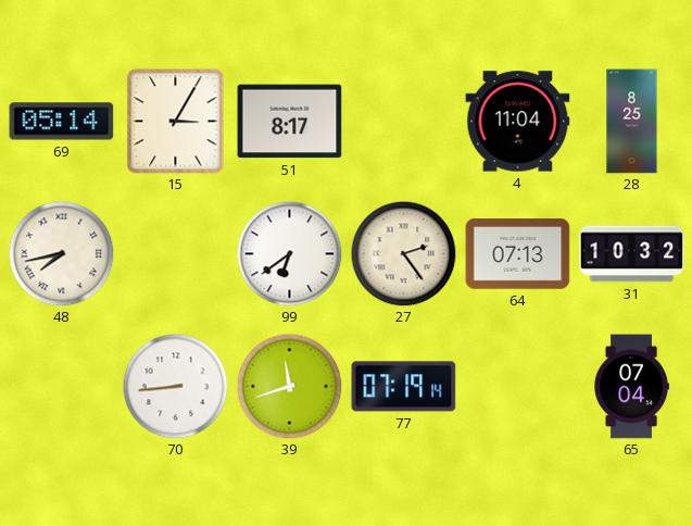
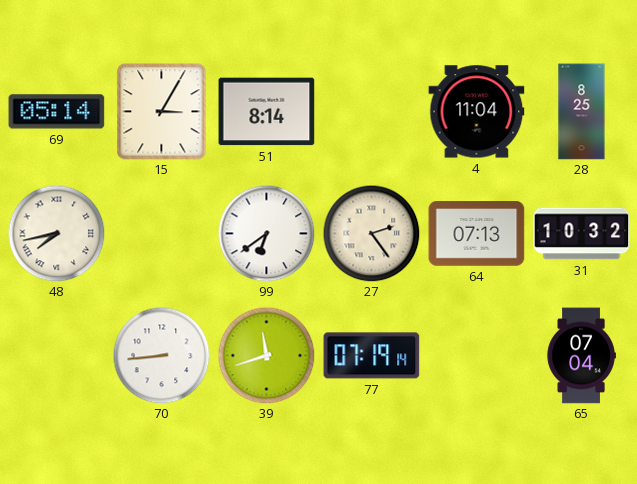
51: 8:17 -> 8:14
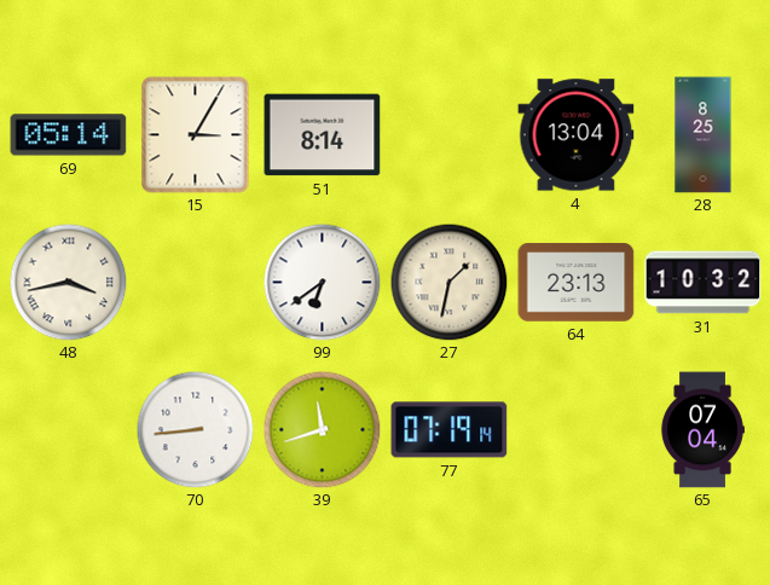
4: 11:04 -> 13:04
48: 7:43 -> 3:43
27: 2:24 -> 1:32
64: 07:13 -> 23:13
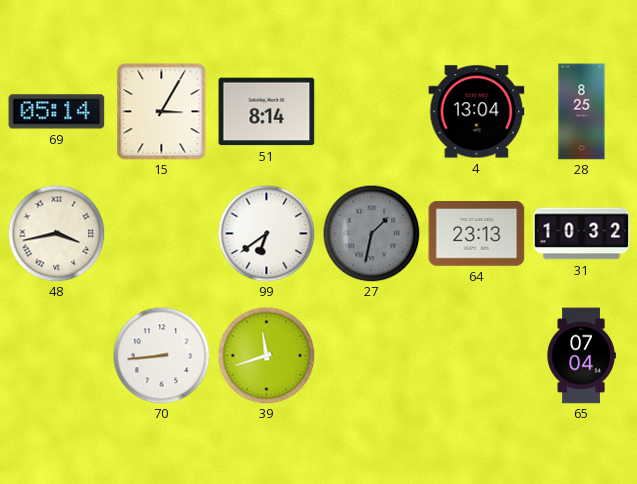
27 dial: cream -> grey
77: 07:19 -> none
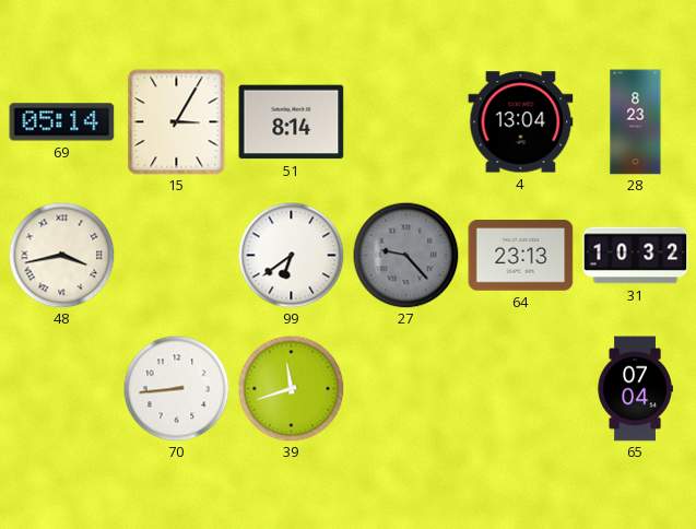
28: 8:25 -> 8:23
27: 1:32 -> 9:23
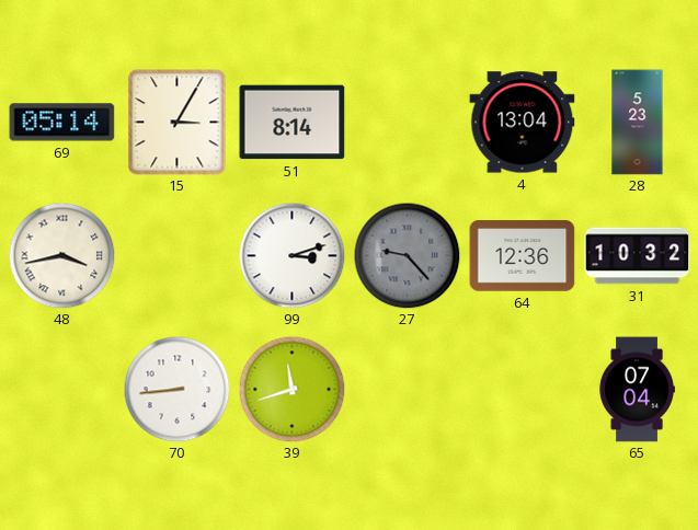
28: 8:23 -> 5:23
99: 6:39 -> 3:12
64: 23:13 -> 12:36
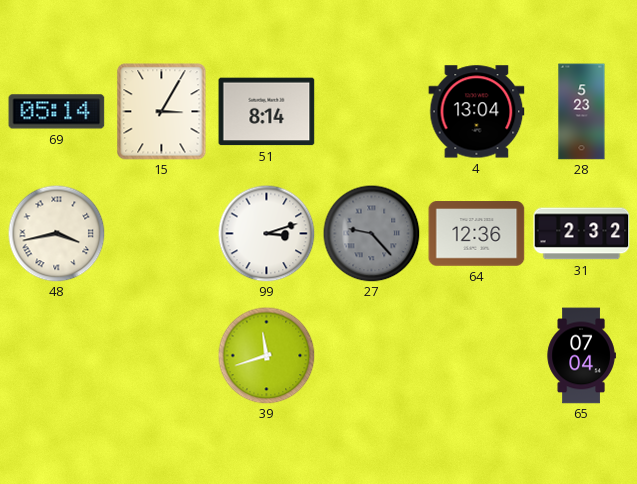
31: 10:32 -> 2:32
70: 8:44 -> none
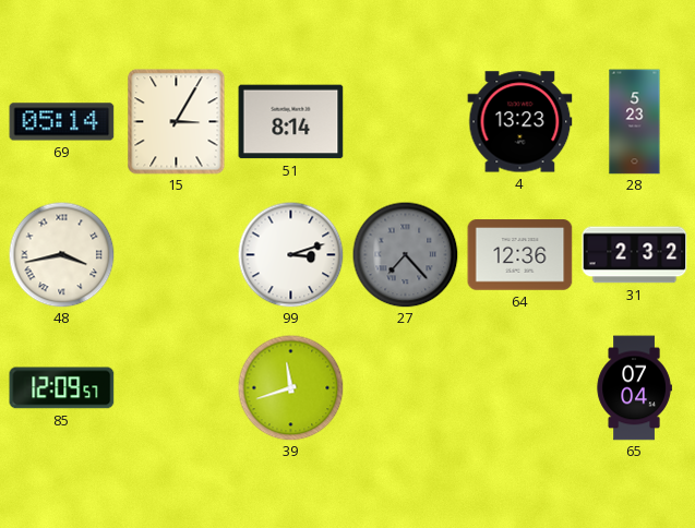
4: 13:04 -> 13:23
27: 9:23 -> 7:23
85: none -> 12:09
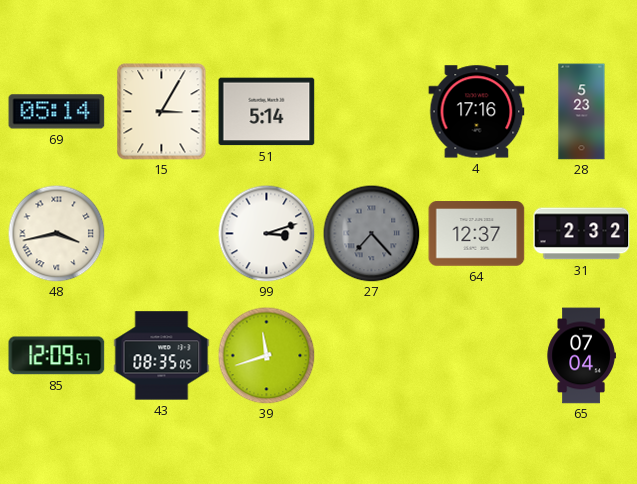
51: 8:14 -> 5:14
4: 13:23 -> 17:16
64: 12:36 -> 12:37
43: none -> 08:35
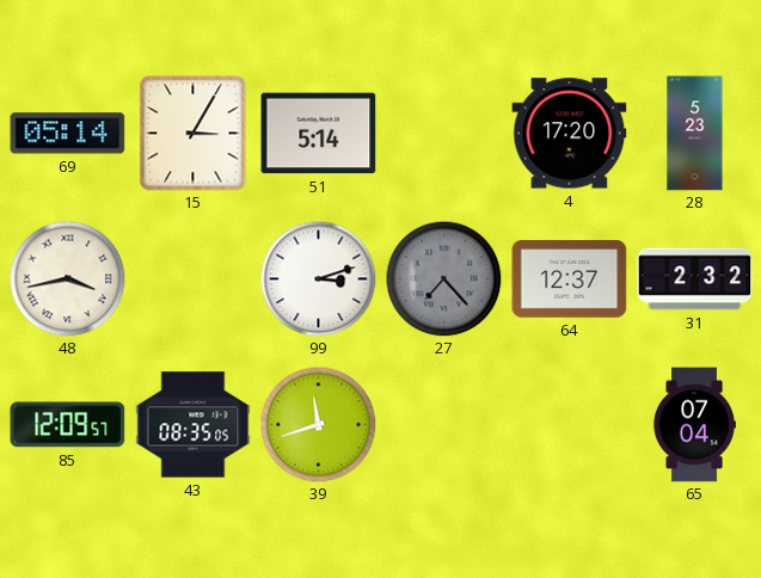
4: 17:16 -> 17:20
